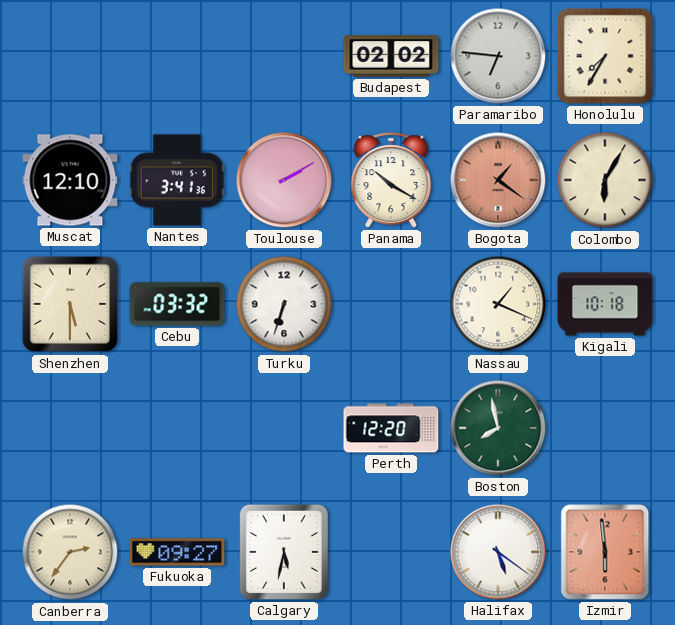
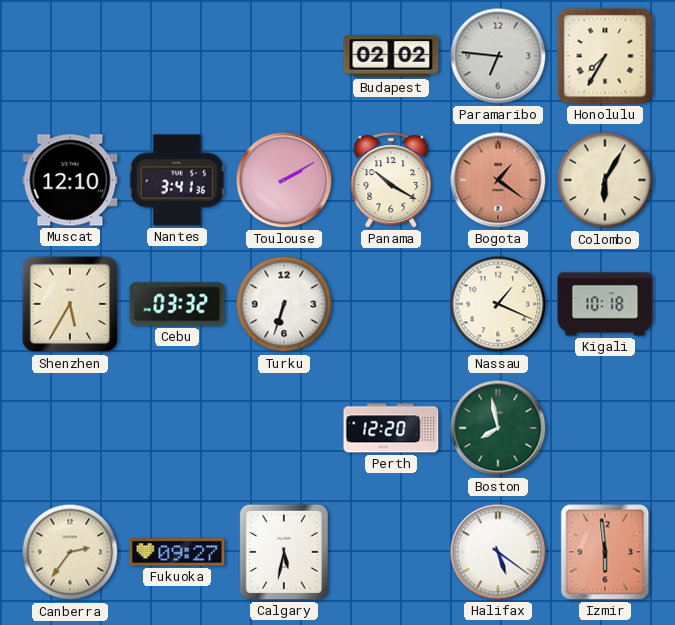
Shenzhen: 5:30 -> 5:35
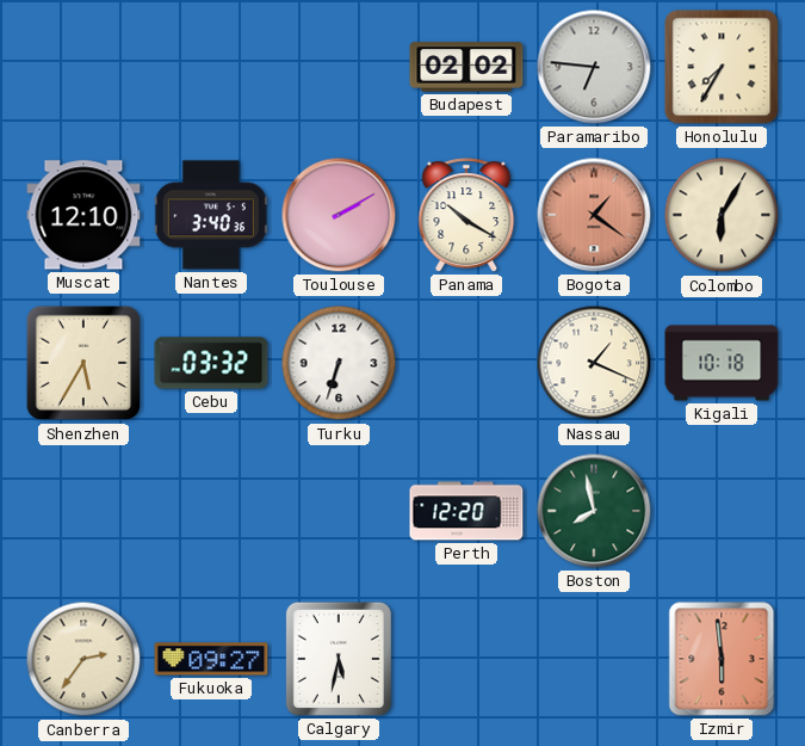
Nantes: 3:41 -> 3:40
Halifax: 5:21 -> none
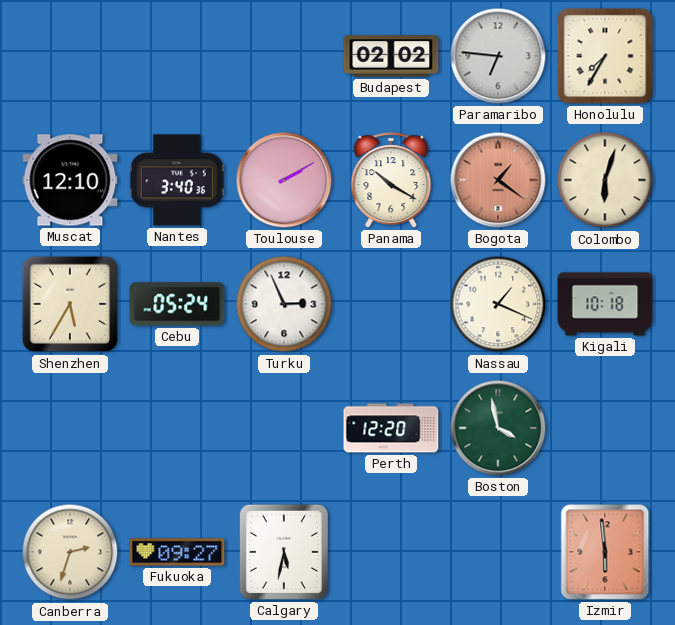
Colombo: 6:05 -> 6:03
Cebu: 03:32 -> 05:24
Turku: 6:33 -> 2:56
Boston: 7:58 -> 3:58
Canberra: 2:36 -> 2:33
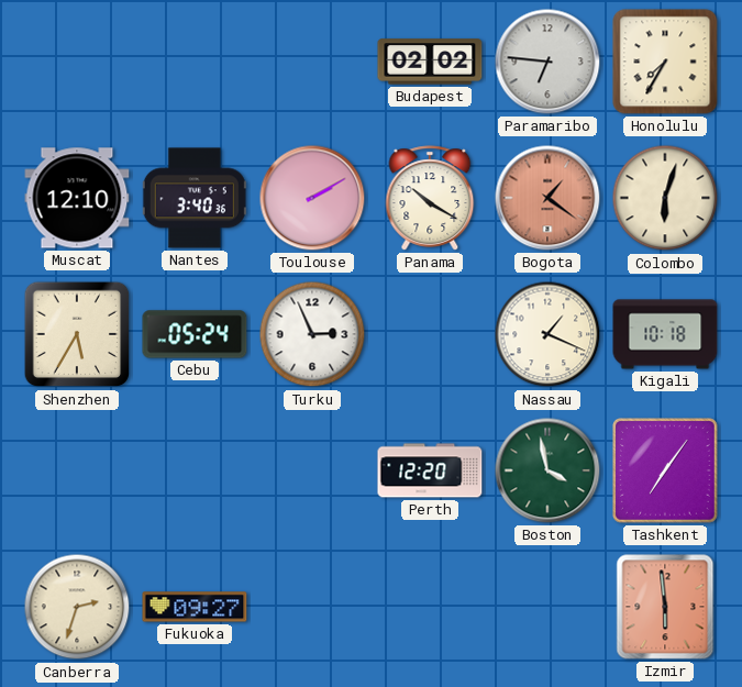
Tashkent: none -> 7:06
Calgary: 5:32 -> none
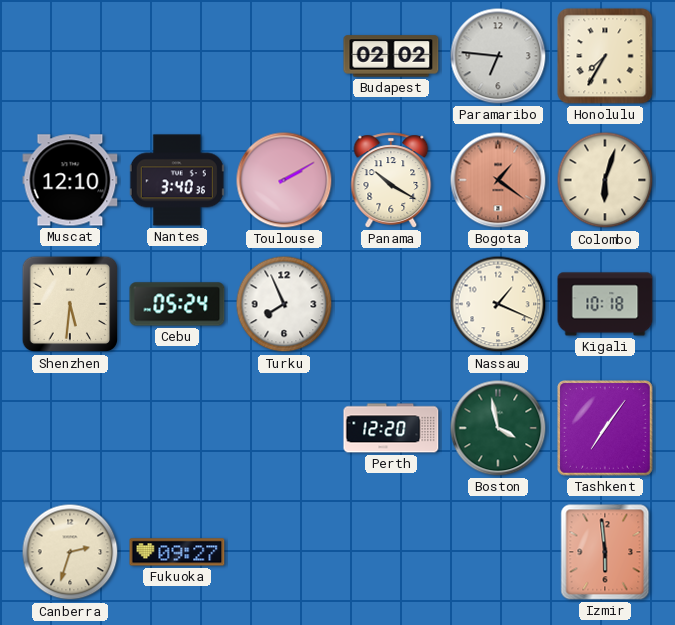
Shenzhen: 5:35 -> 5:31
Turku: 2:56 -> 7:56
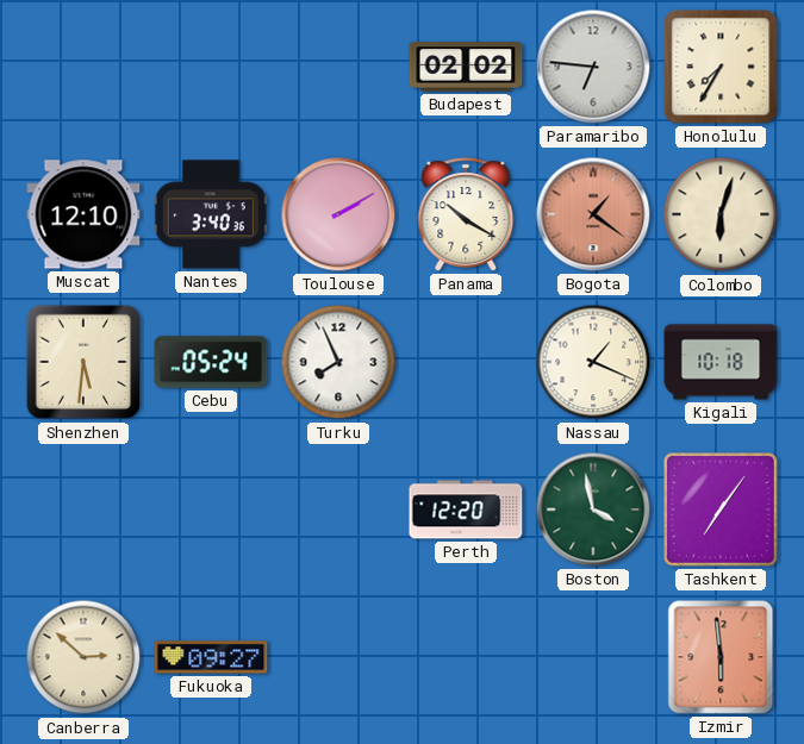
Canberra: 2:33 -> 2:52
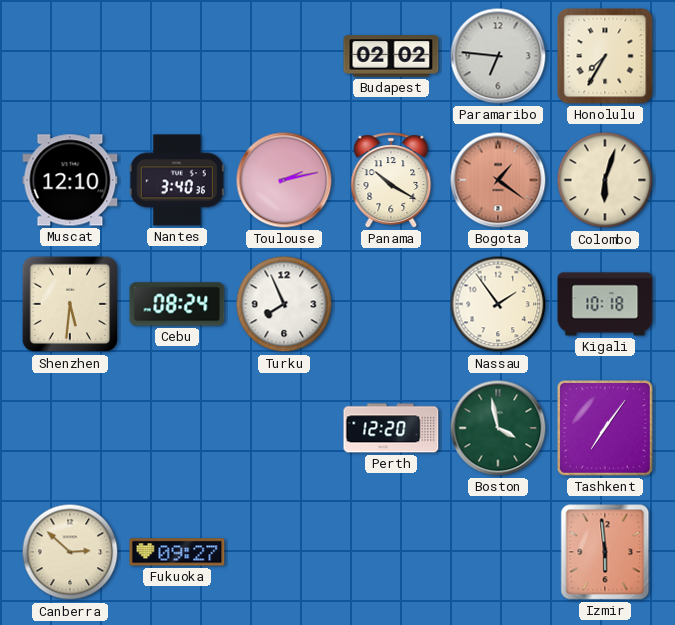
Toulouse: 2:10 -> 2:13
Cebu: 05:24 -> 08:24
Nassau: 1:19 -> 1:54
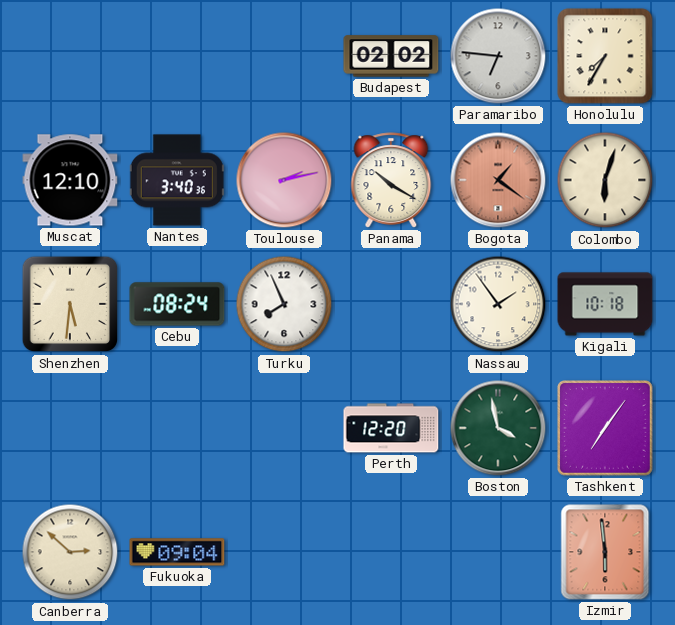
Fukuoka: 09:27 -> 09:04
